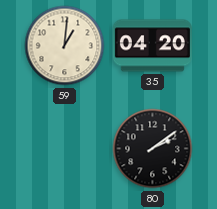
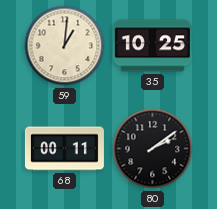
35: 04:20 -> 10:25
68: none -> 00:11
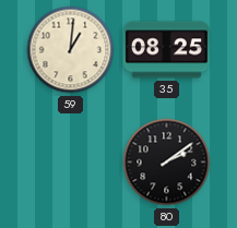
35: 10:25 -> 08:25
68: 00:11 -> none
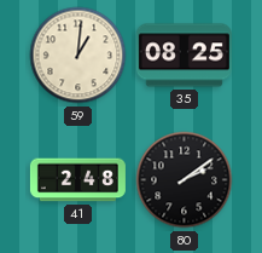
41: none -> 2:48
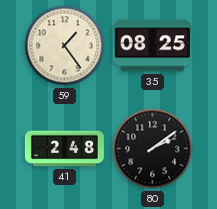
59: 1:01 -> 1:24
